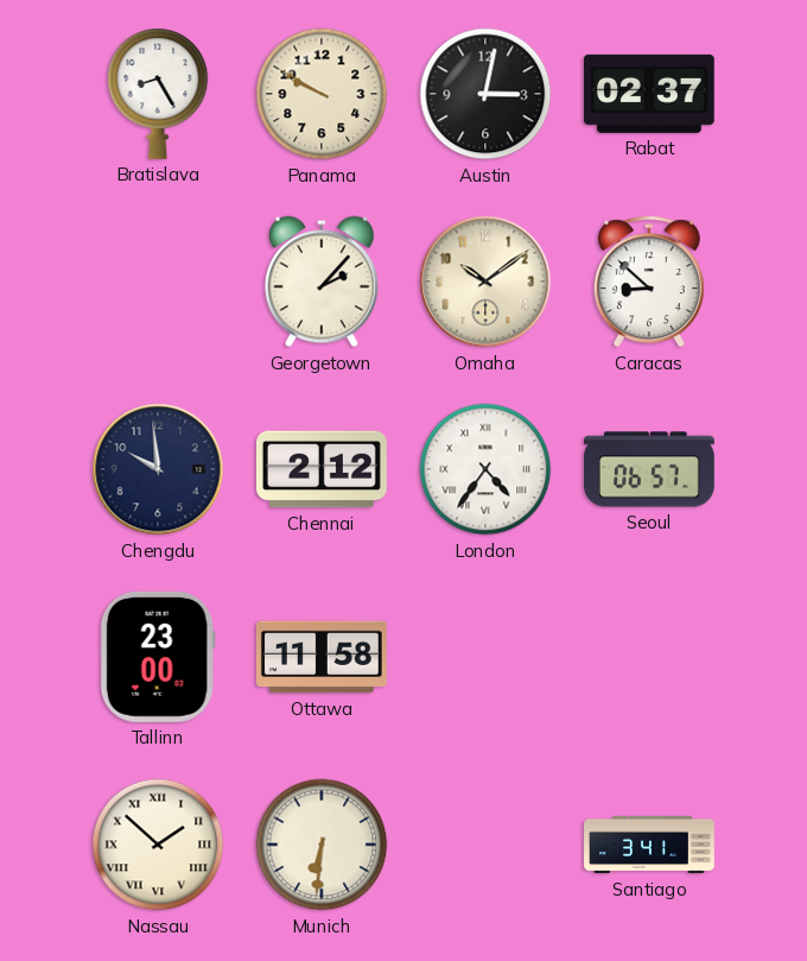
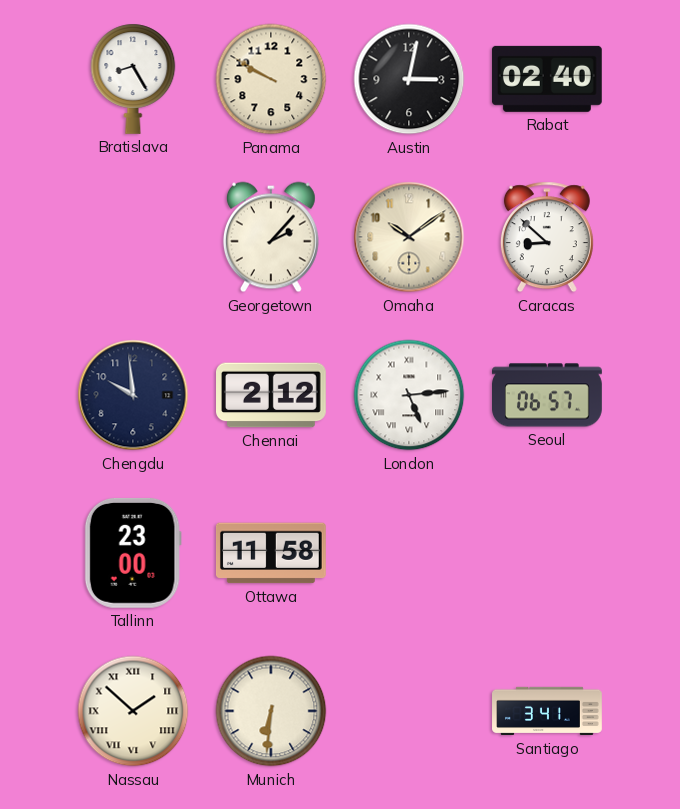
Rabat: 02:37 -> 02:40
London: 4:36 -> 5:14
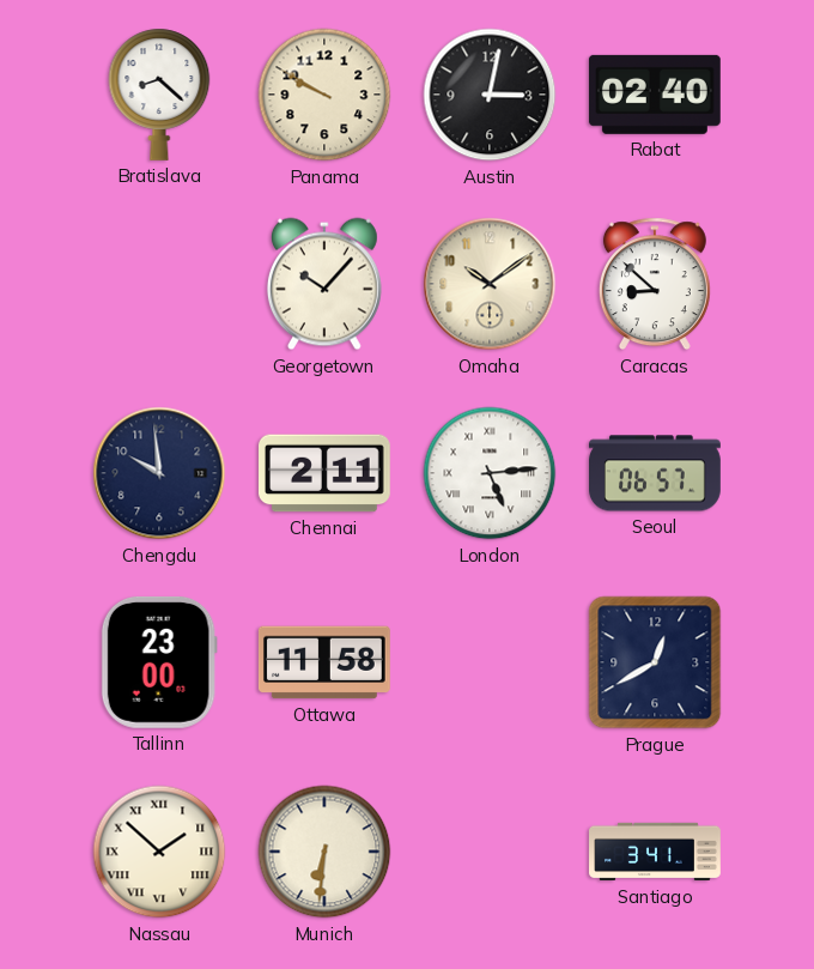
Bratislava: 8:25 -> 8:22
Georgetown: 2:07 -> 10:07
Chennai: 2:12 -> 2:11
Prague: none -> 12:40
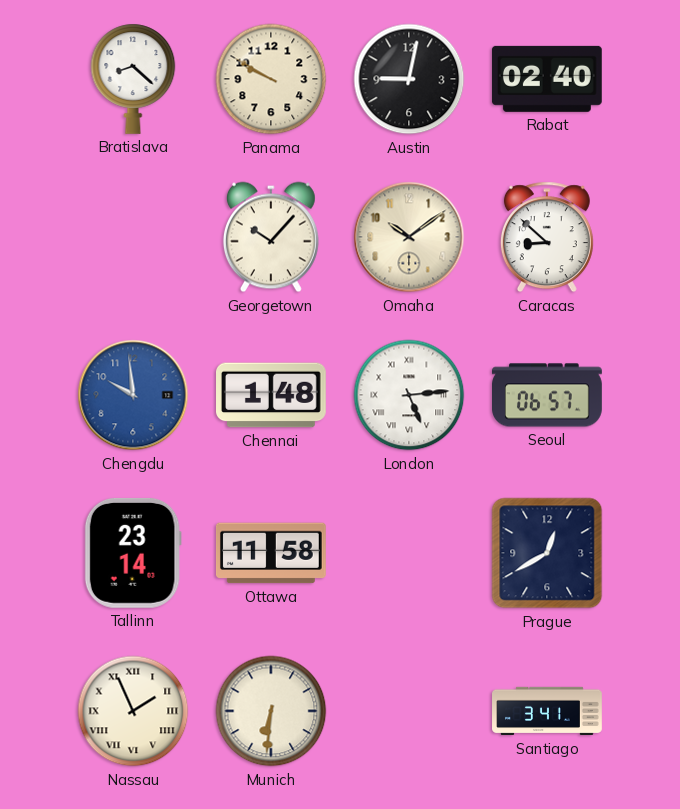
Austin: 3:02 -> 9:02
Chengdu dial: navy -> blue
Chennai: 2:11 -> 1:48
Tallinn: 23:00 -> 23:14
Nassau: 1:52 -> 1:56
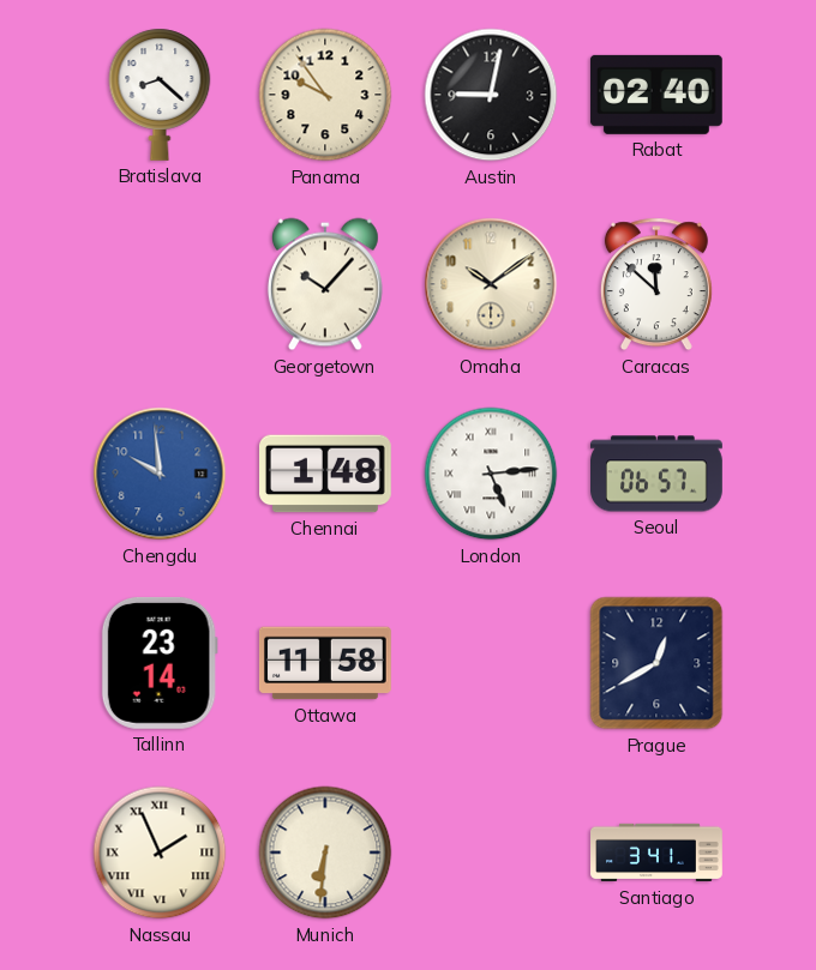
Panama: 9:50 -> 9:54
Caracas: 8:52 -> 11:52
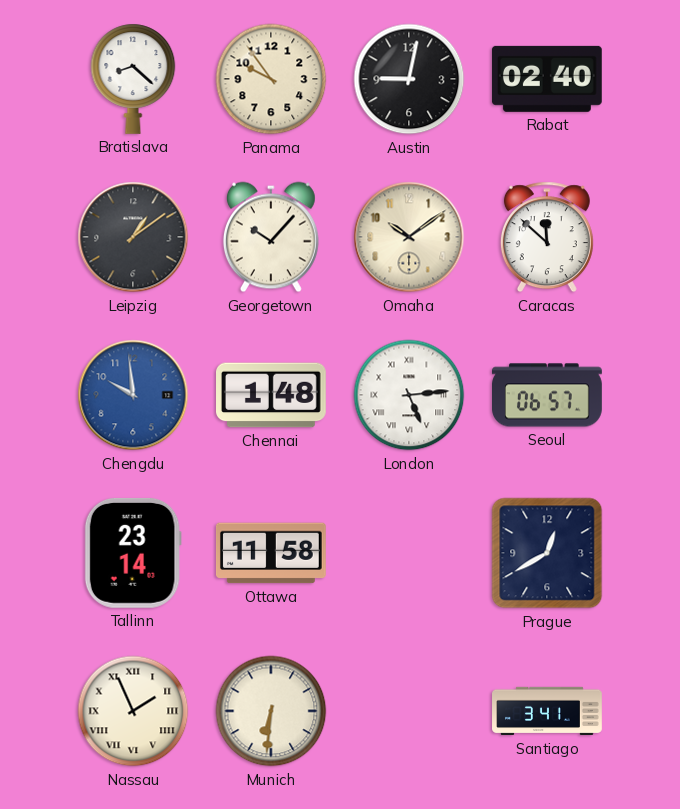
Leipzig: none -> 1:09
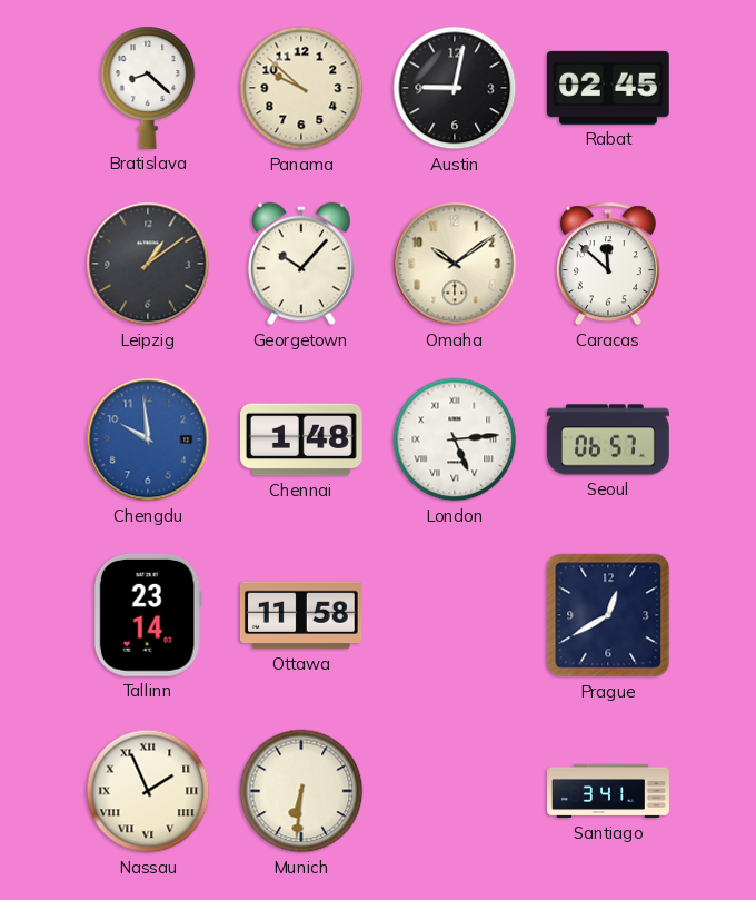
Panama: 9:54 -> 9:52
Rabat: 02:40 -> 02:45
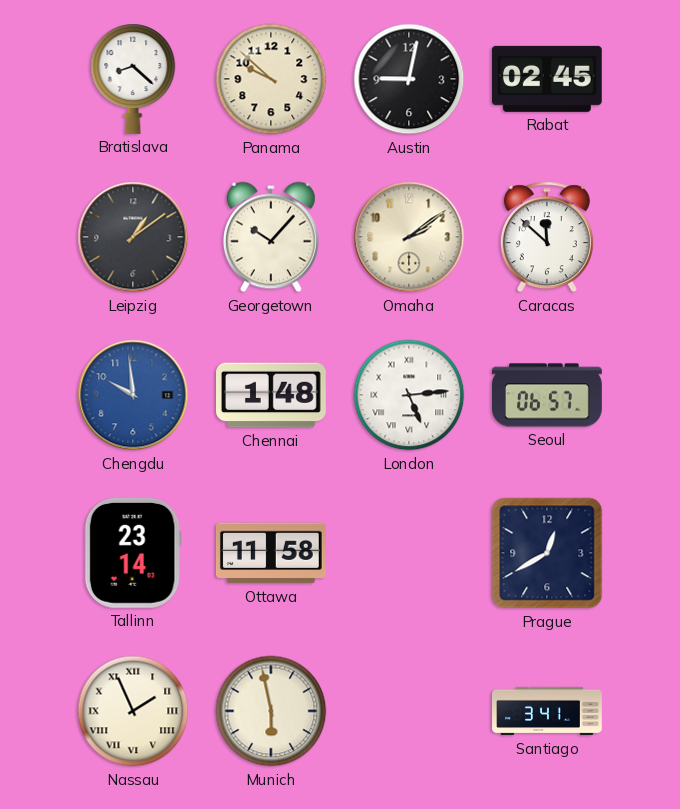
Omaha: 10:09 -> 2:09
Munich: 6:31 -> 5:58
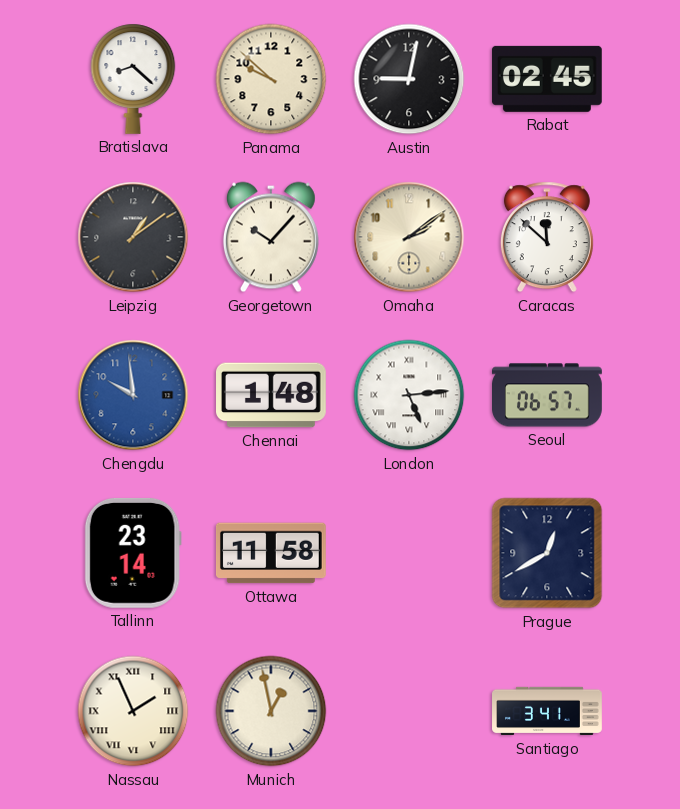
Munich: 5:58 -> 12:58
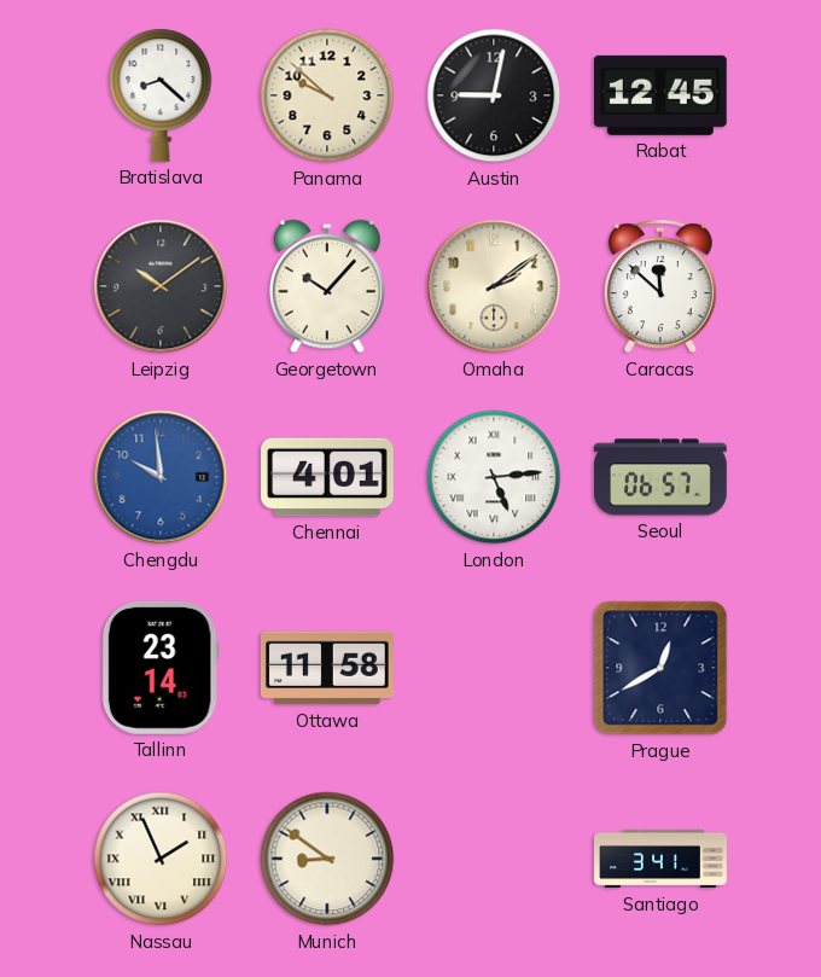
Rabat: 02:45 -> 12:45
Leipzig: 1:09 -> 10:09
Chennai: 1:48 -> 4:01
Munich: 12:58 -> 8:51
